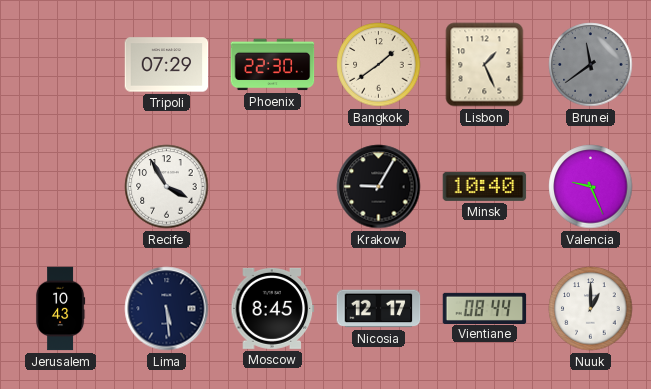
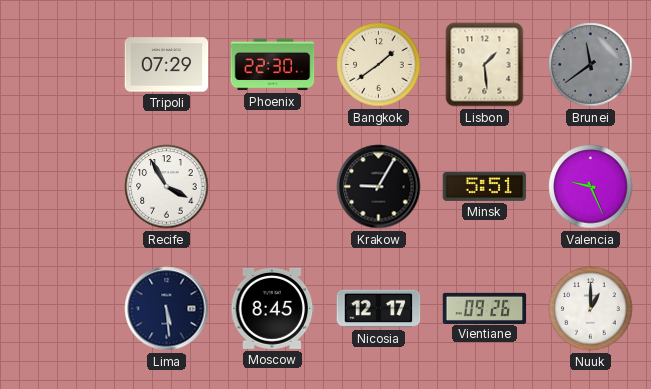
Lisbon: 1:26 -> 1:29
Minsk: 10:40 -> 5:51
Jerusalem: 10:43 -> none
Vientiane: 08:44 -> 09:26
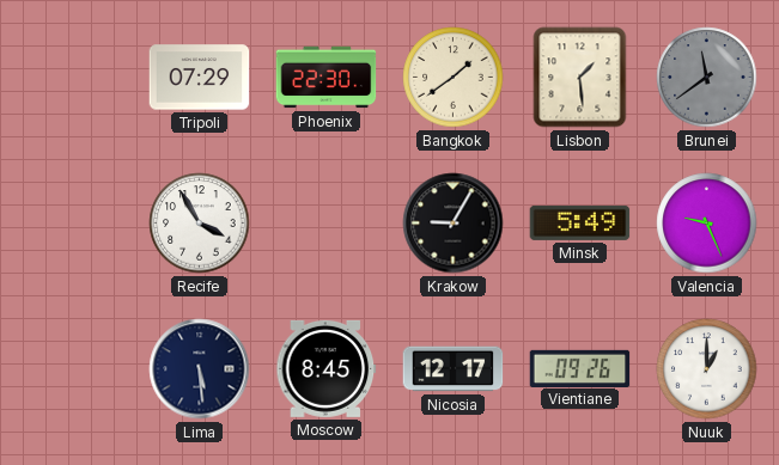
Minsk: 5:51 -> 5:49
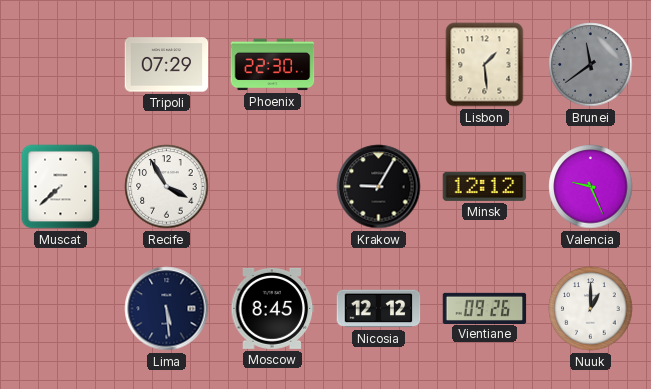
Bangkok: 1:39 -> none
Muscat: none -> 7:38
Minsk: 5:49 -> 12:12
Nicosia: 12:17 -> 12:12
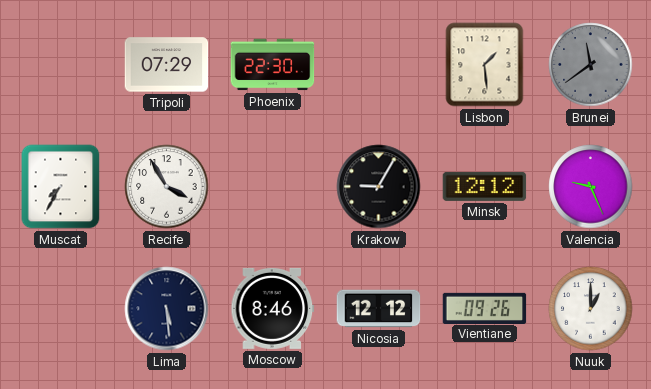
Muscat: 7:38 -> 7:35
Moscow: 8:45 -> 8:46
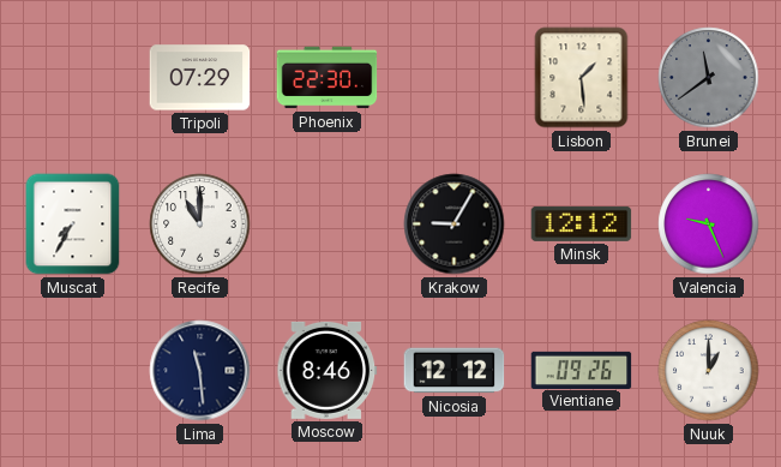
Recife: 3:55 -> 11:00
Lima: 5:29 -> 11:29
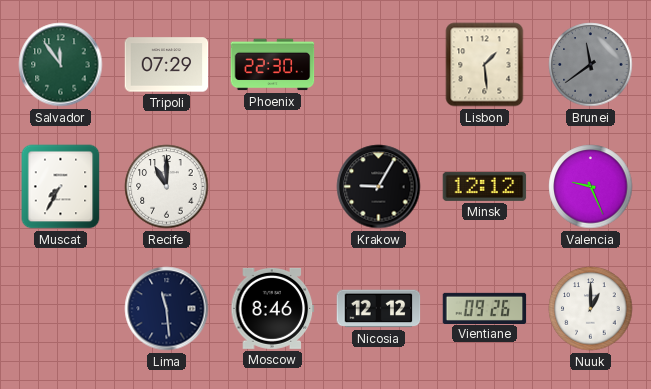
Salvador: none -> 11:54
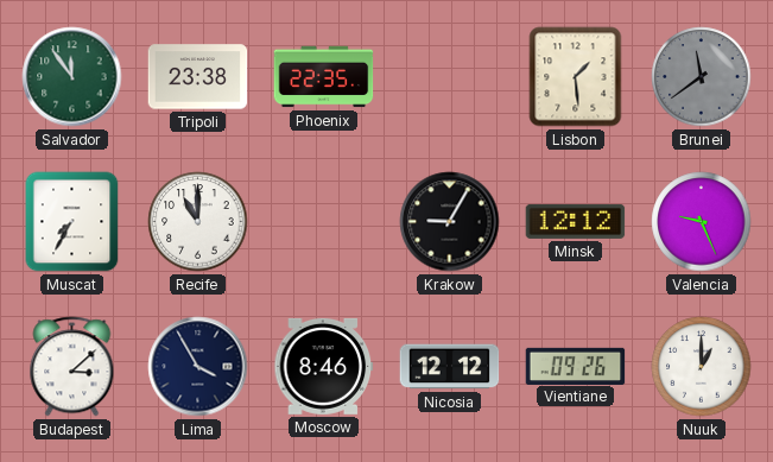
Tripoli: 07:29 -> 23:38
Phoenix: 22:30 -> 22:35
Budapest: none -> 3:08
Lima: 11:29 -> 3:55
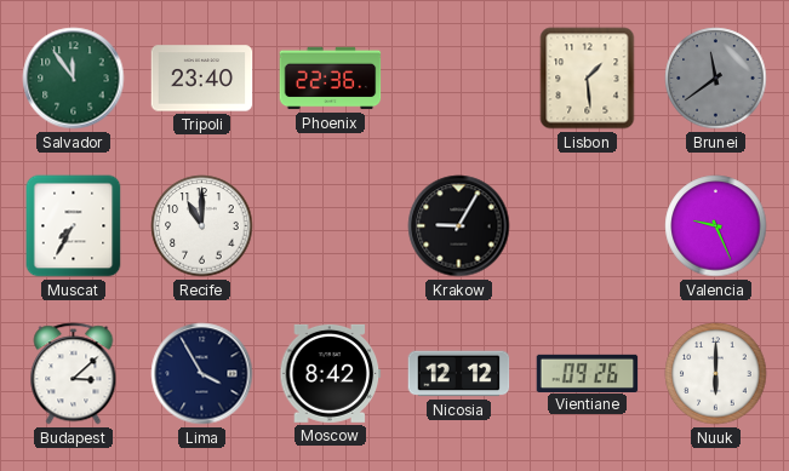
Tripoli: 23:38 -> 23:40
Phoenix: 22:35 -> 22:36
Minsk: 12:12 -> none
Moscow: 8:46 -> 8:42
Nuuk: 1:00 -> 6:00
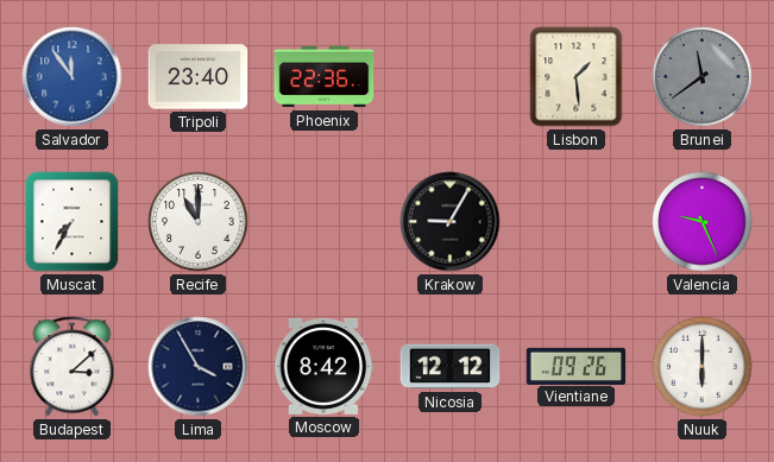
Salvador dial: green -> blue
